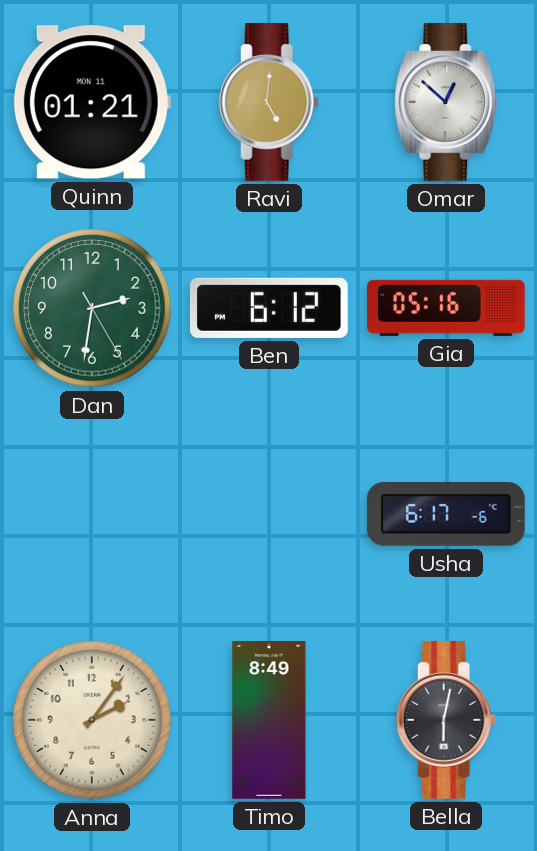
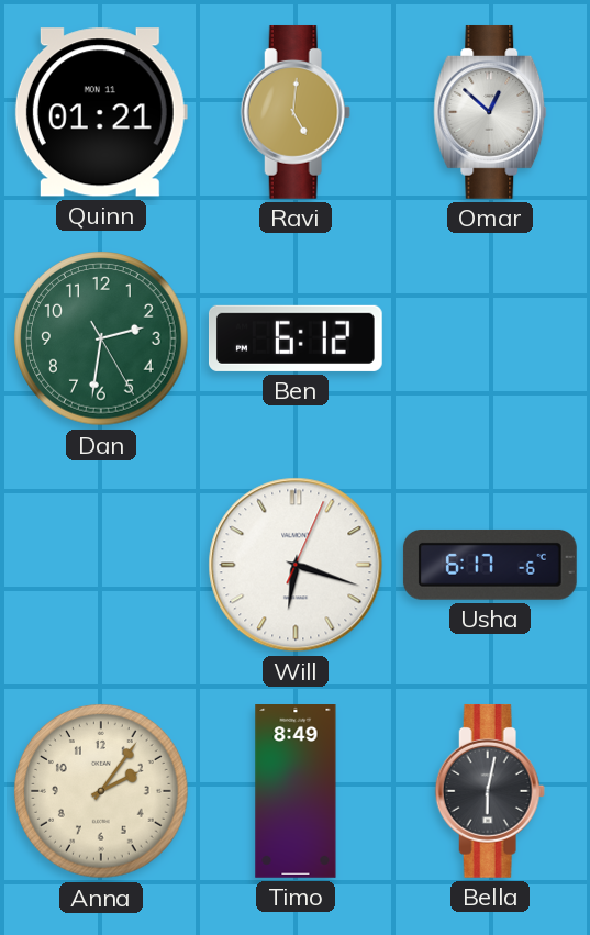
Gia: 05:16 -> none
Will: none -> 6:18
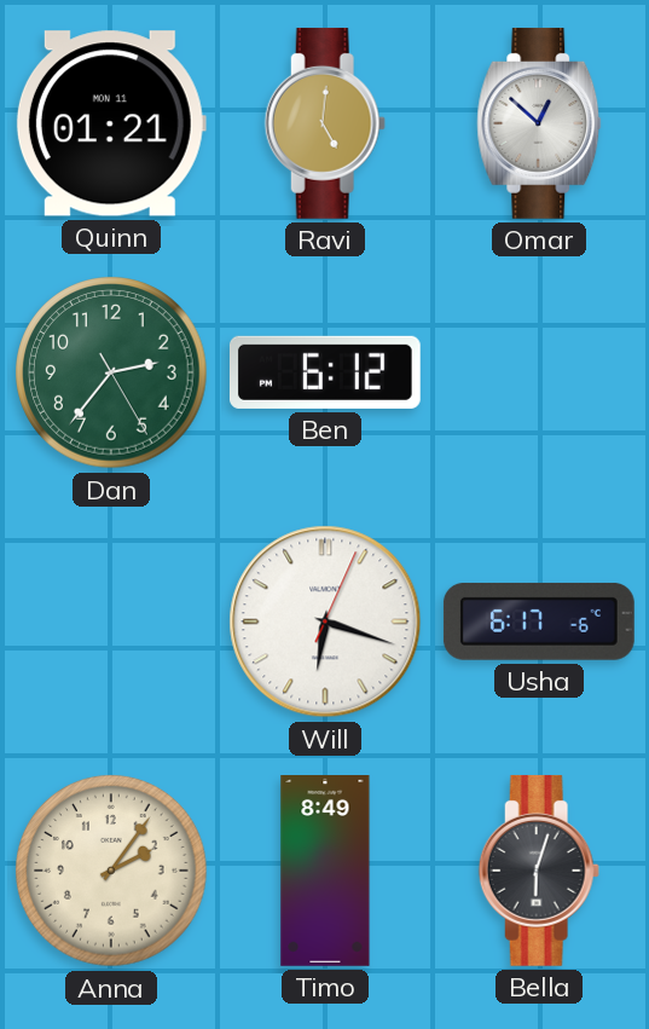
Dan: 2:31 -> 2:36
Bella: 6:02 -> 6:03
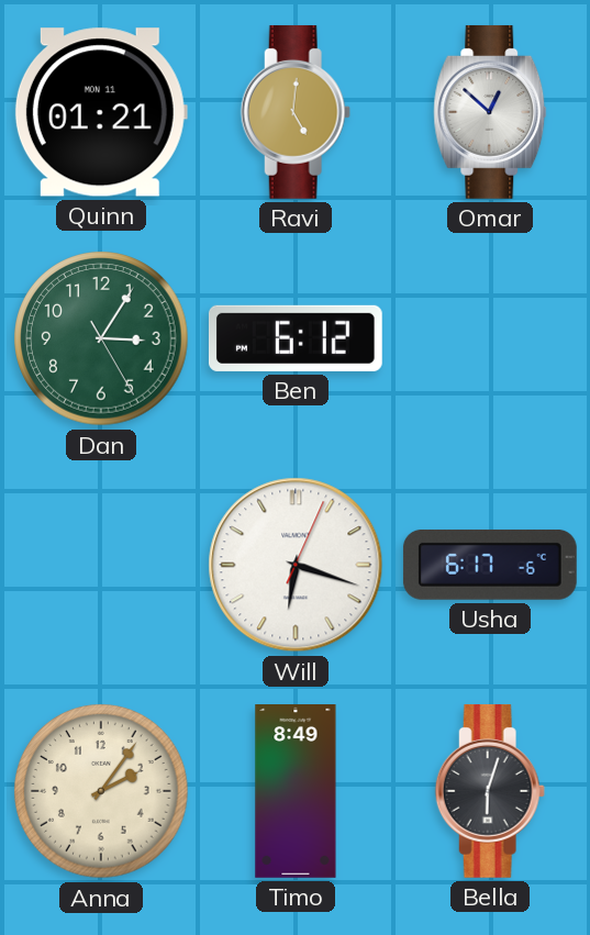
Dan: 2:36 -> 3:05
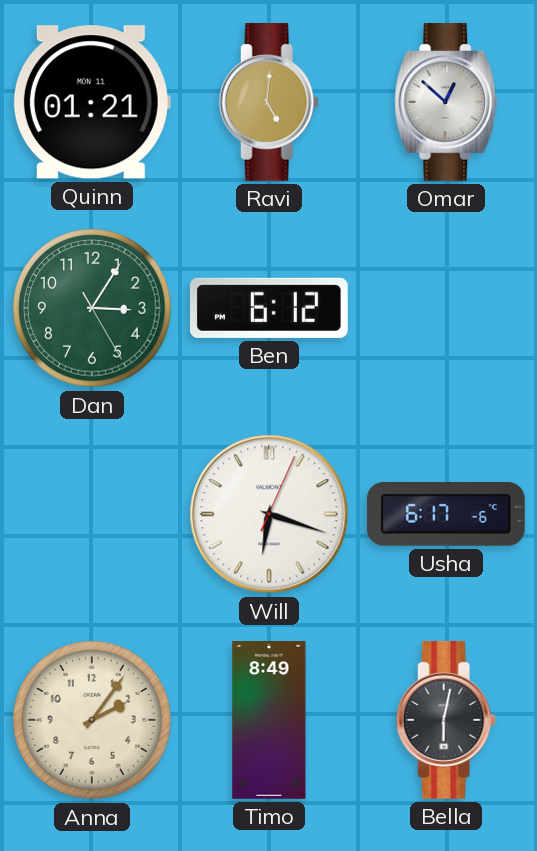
Bella: 6:03 -> 6:02
